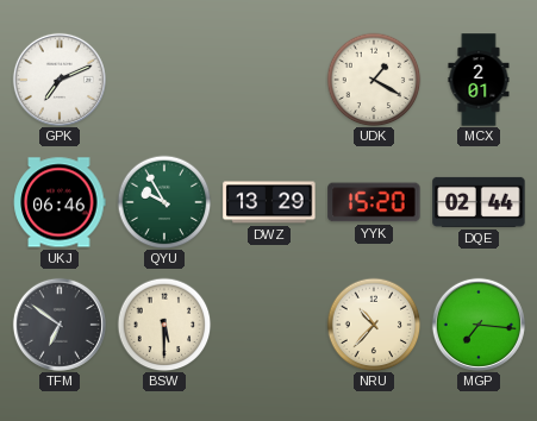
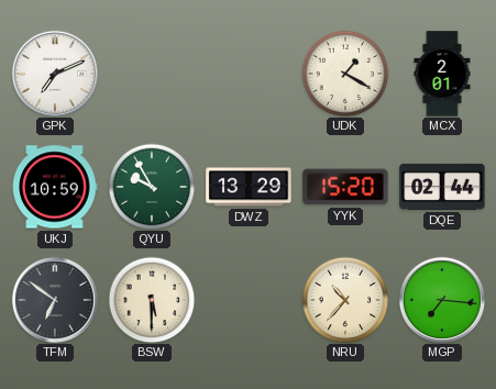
UKJ: 06:46 -> 10:59
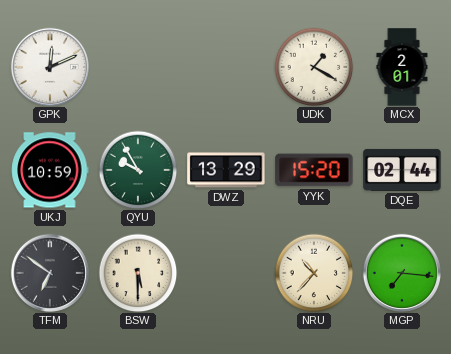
GPK: 7:11 -> 12:11
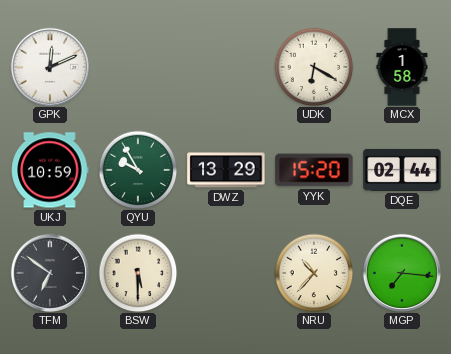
UDK: 1:20 -> 6:20
MCX: 2:01 -> 1:58
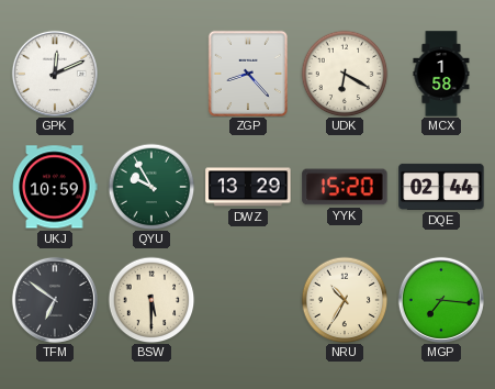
ZGP: none -> 8:23
NRU: 10:37 -> 10:35
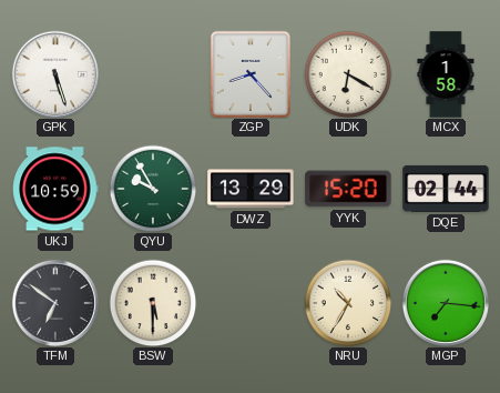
GPK: 12:11 -> 5:27
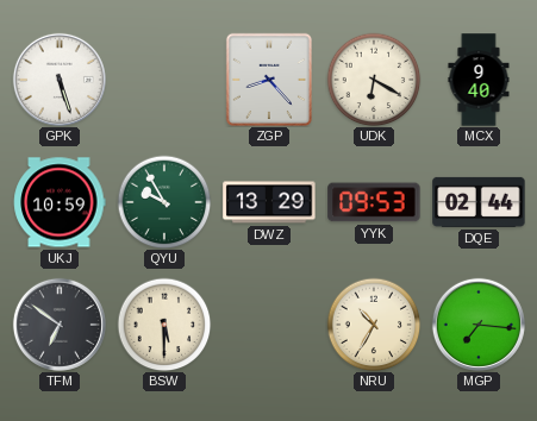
MCX: 1:58 -> 9:40
YYK: 15:20 -> 09:53
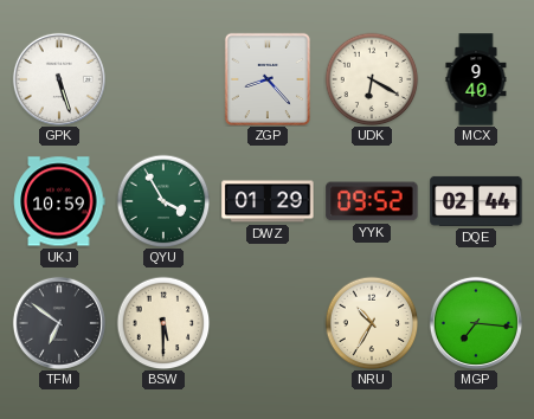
QYU: 9:55 -> 3:55
DWZ: 13:29 -> 01:29
YYK: 09:53 -> 09:52
